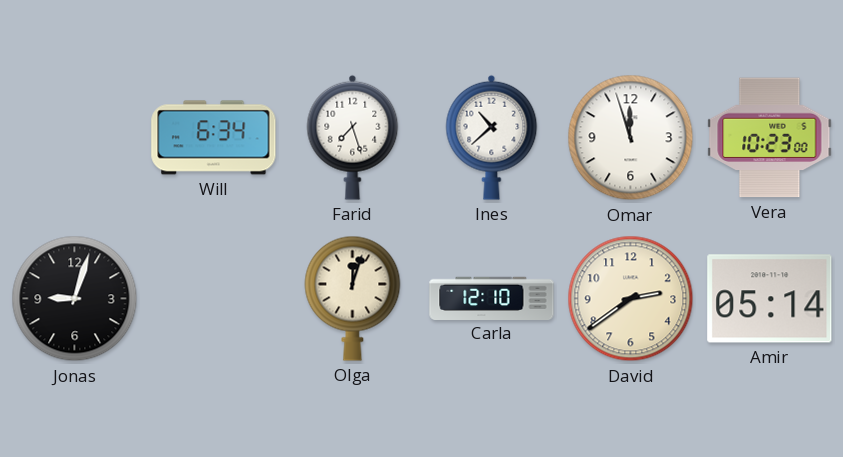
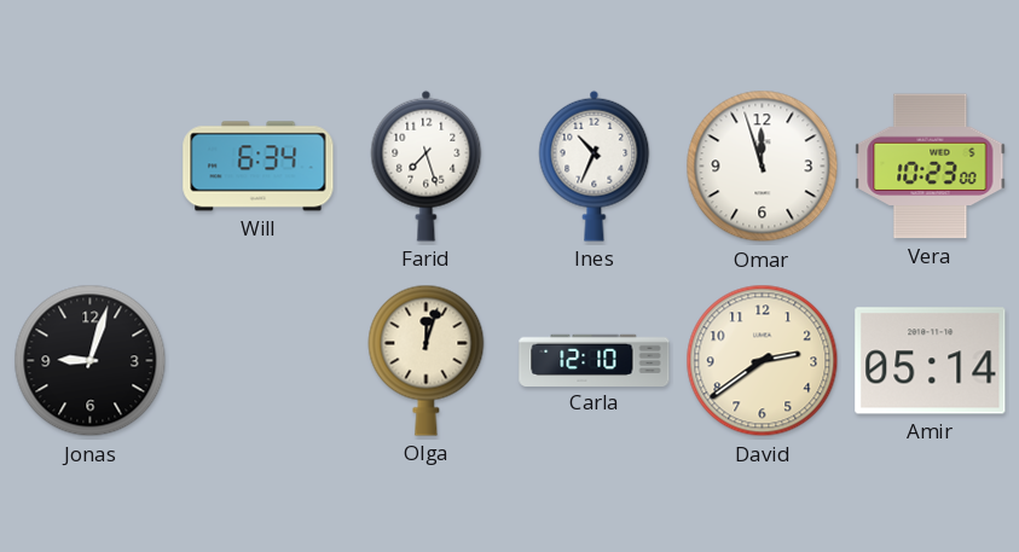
Ines: 10:38 -> 10:34
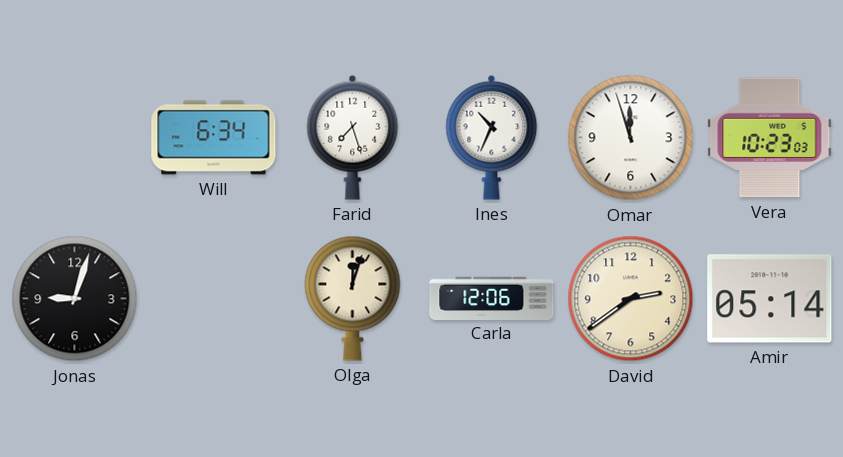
Vera: 10:23:00 -> 10:23:03
Carla: 12:10 -> 12:06
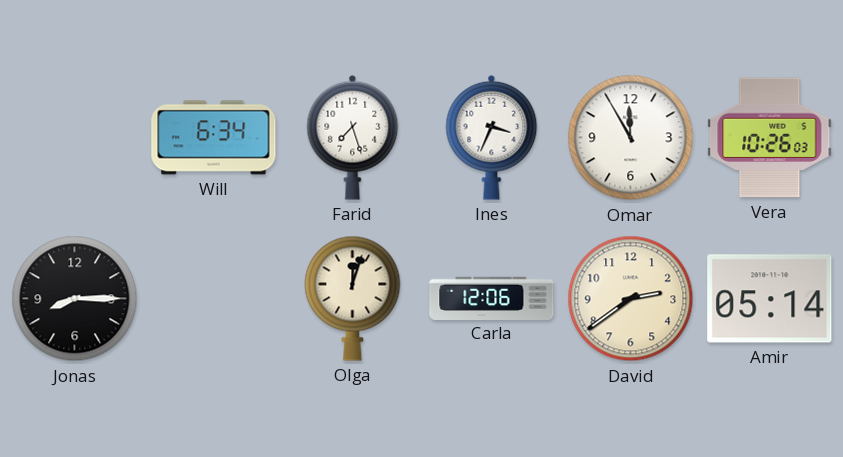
Ines: 10:34 -> 3:34
Omar: 11:57 -> 11:55
Vera: 10:23 -> 10:26
Jonas: 9:03 -> 8:15
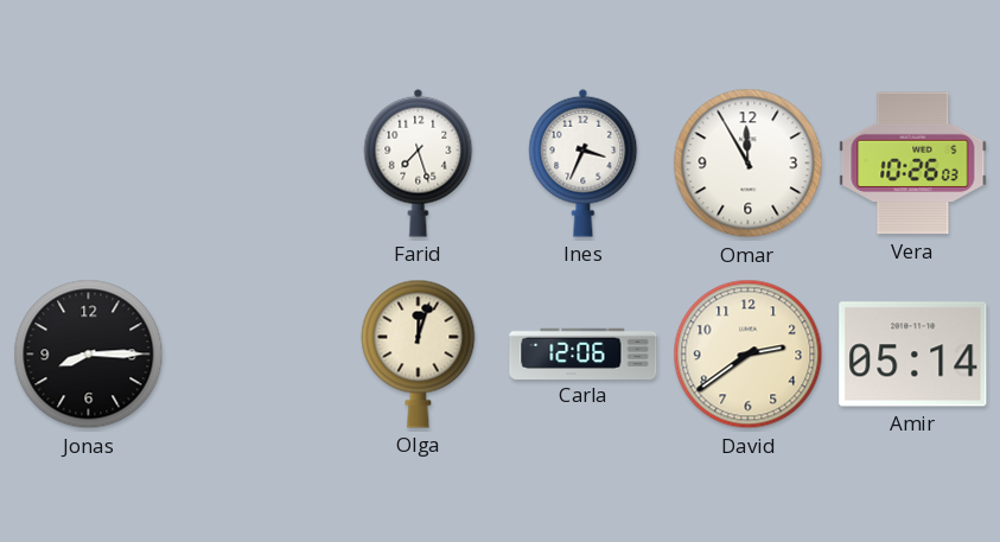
Will: 6:34 -> none
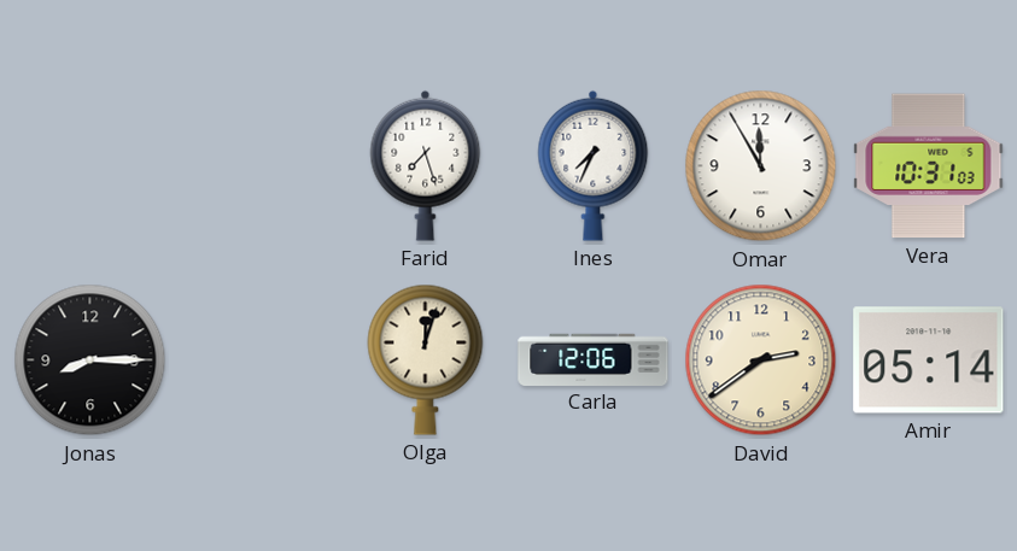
Ines: 3:34 -> 7:34
Vera: 10:26 -> 10:31
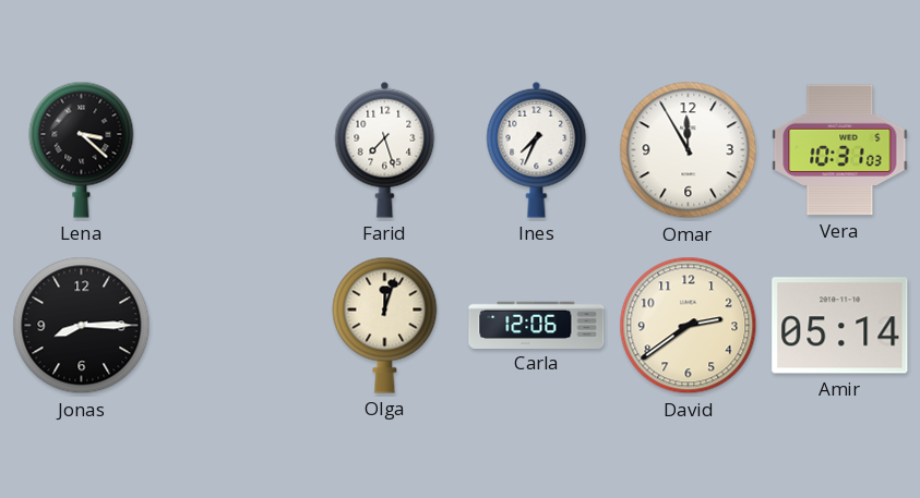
Lena: none -> 3:22
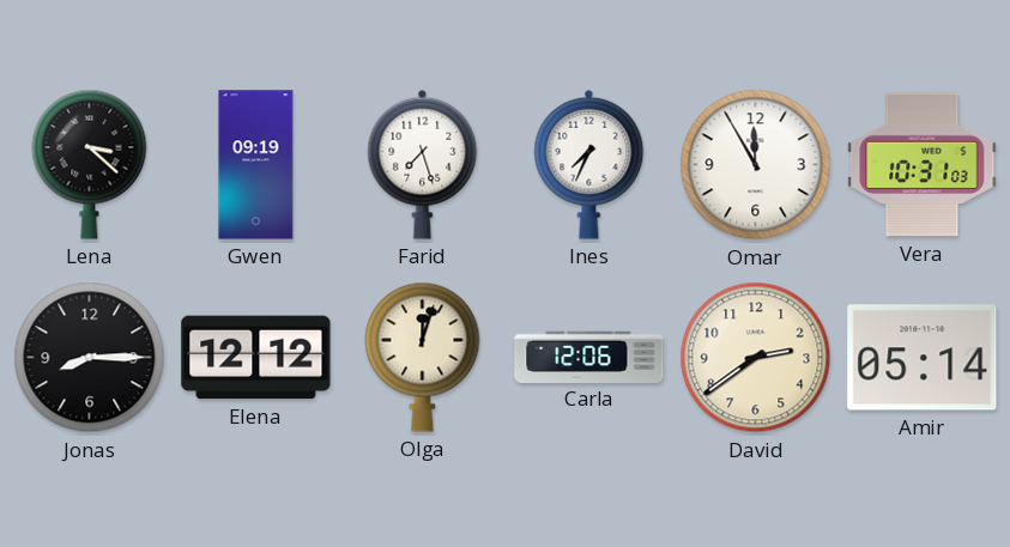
Gwen: none -> 09:19
Elena: none -> 12:12
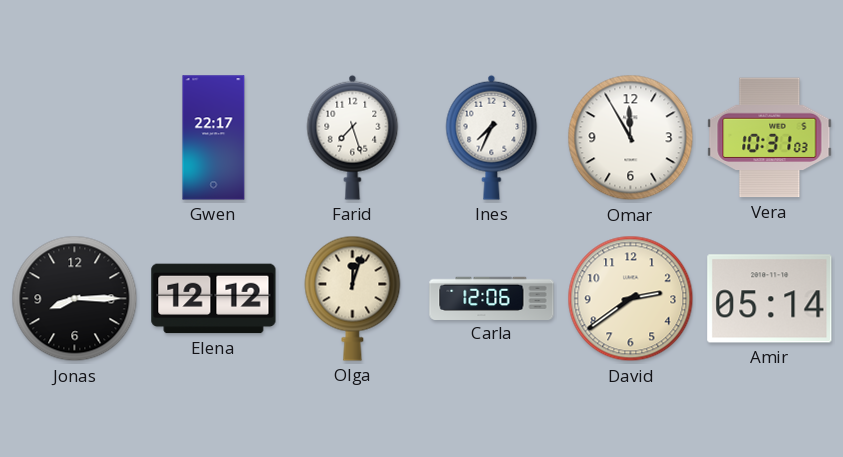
Lena: 3:22 -> none
Gwen: 09:19 -> 22:17
